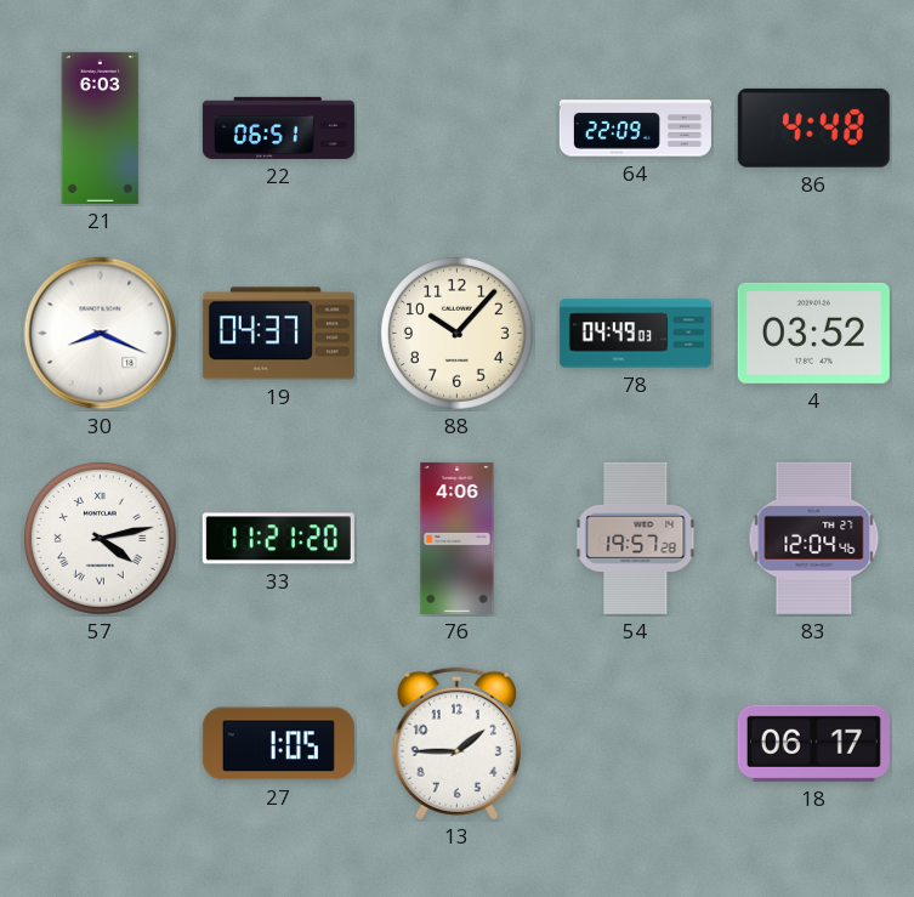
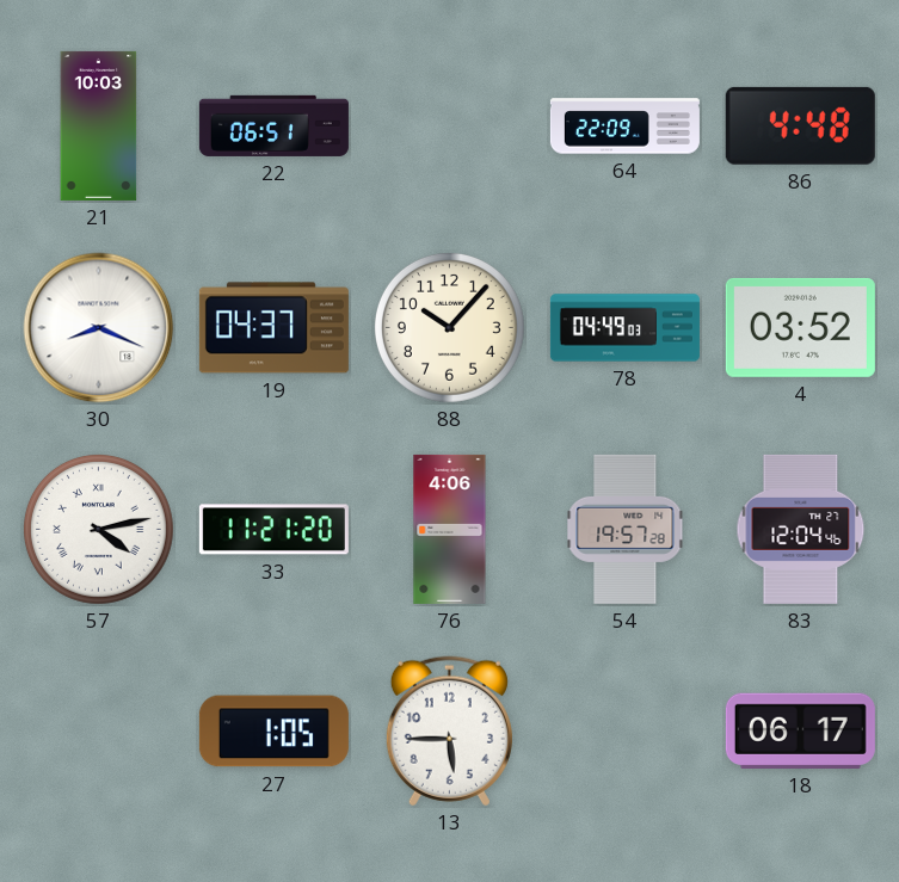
21: 6:03 -> 10:03
13: 1:45 -> 5:45
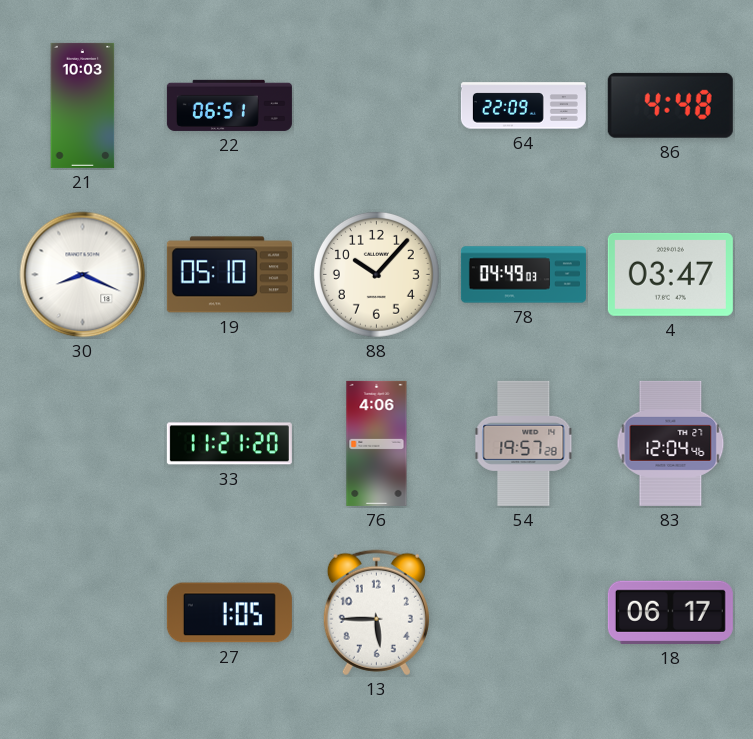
19: 04:37 -> 05:10
4: 03:52 -> 03:47
57: 4:13 -> none
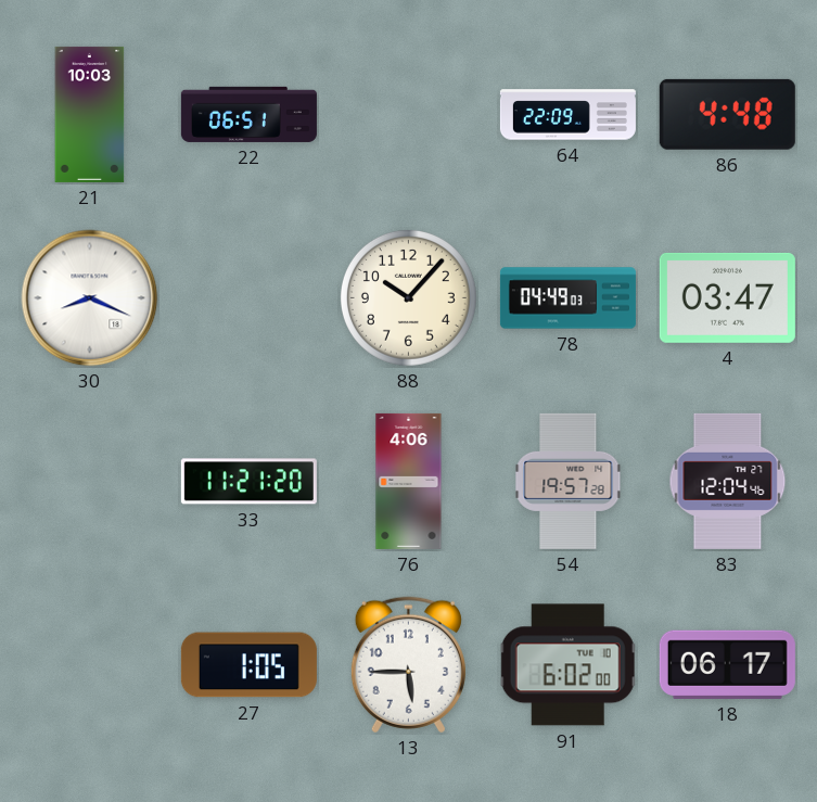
19: 05:10 -> none
91: none -> 6:02
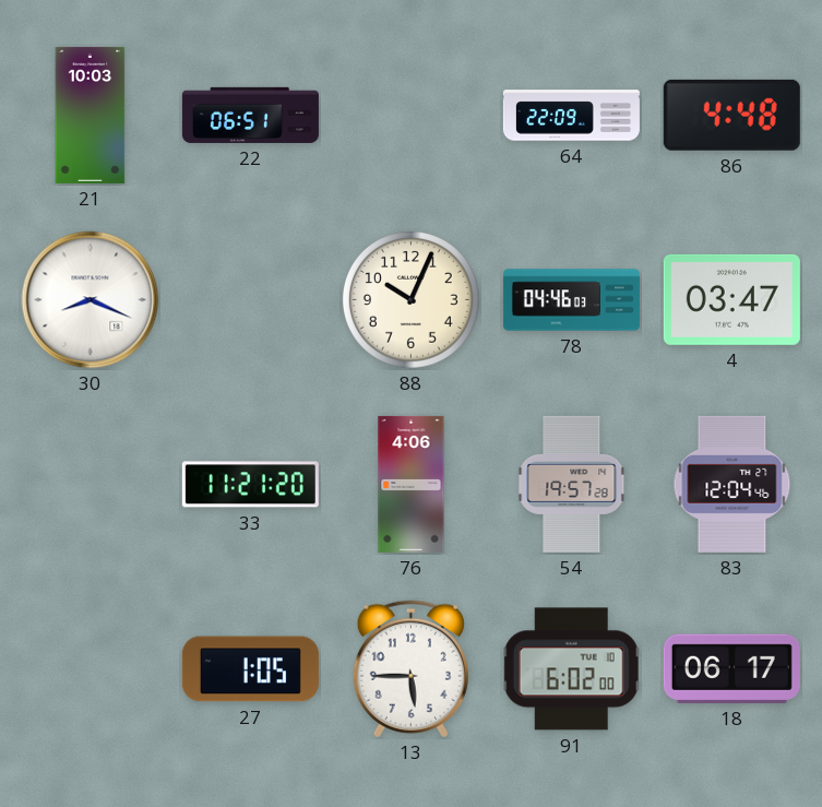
88: 10:07 -> 10:04
78: 04:49 -> 04:46
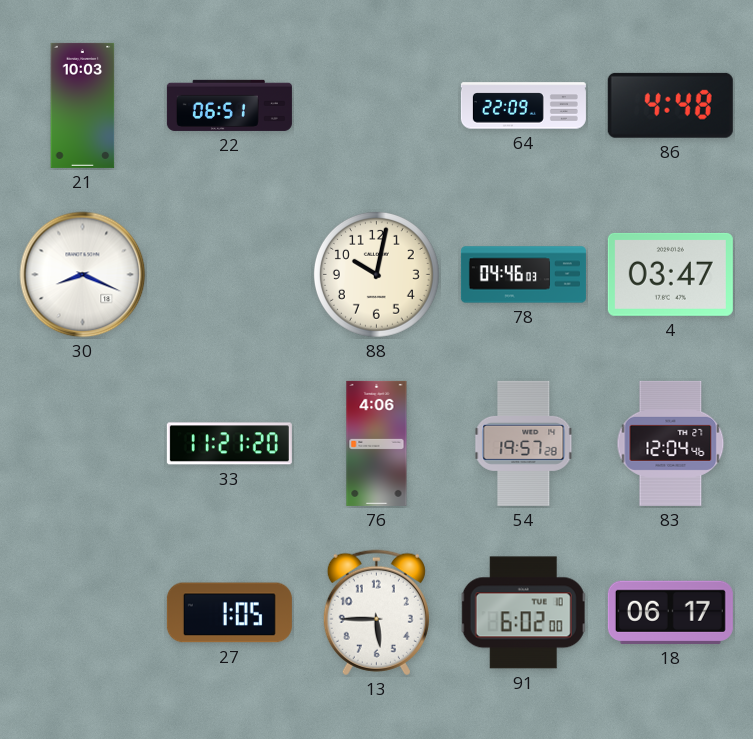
88: 10:04 -> 10:02
